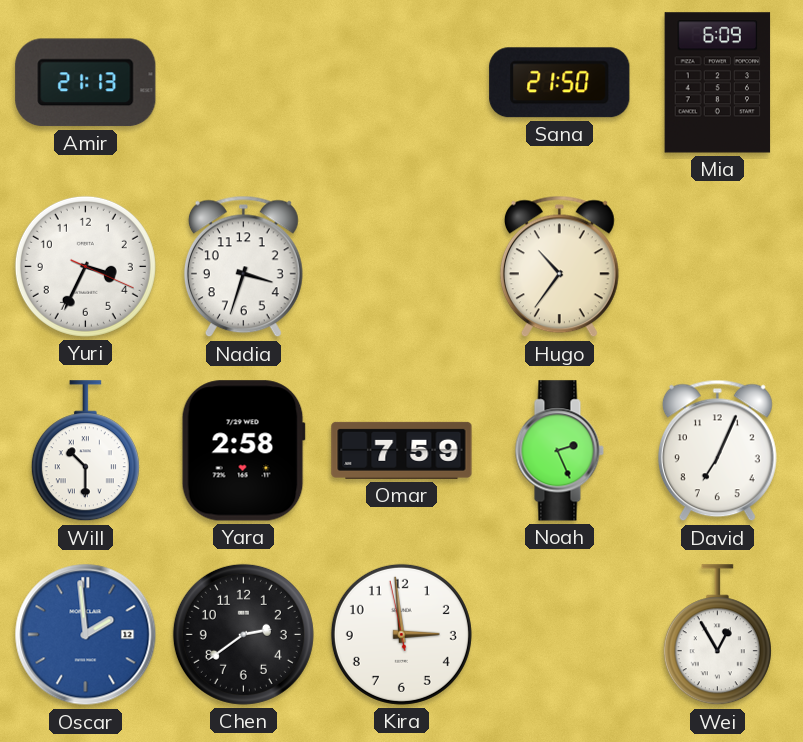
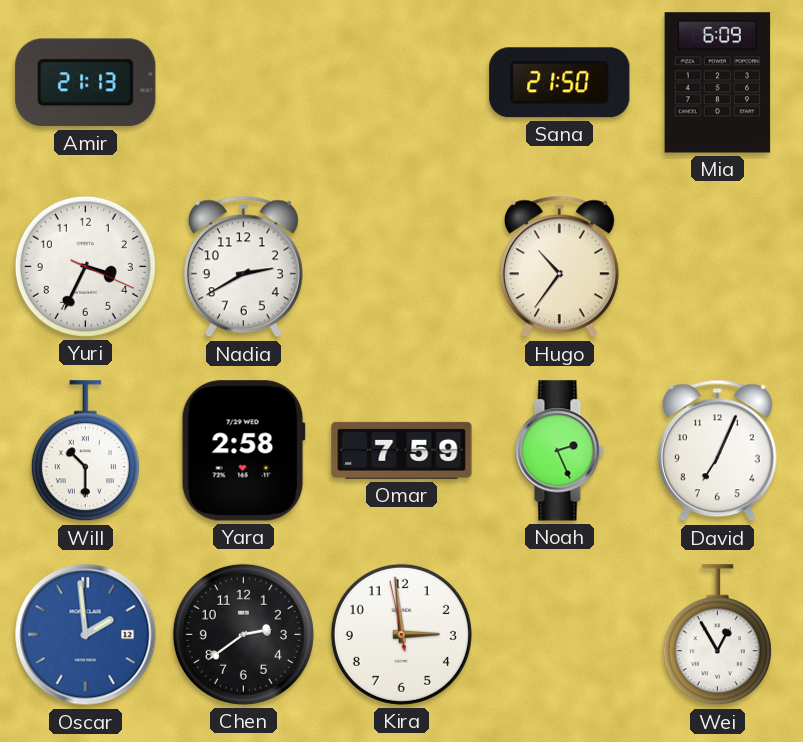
Nadia: 3:33 -> 2:40
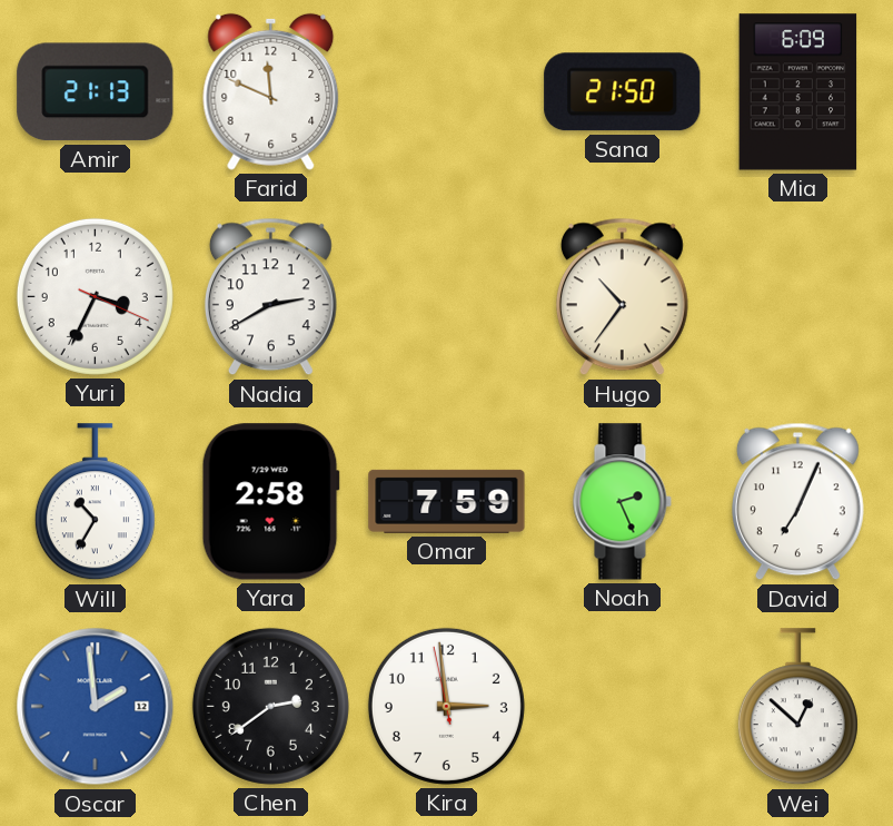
Farid: none -> 11:49
Will: 10:30 -> 10:35
Wei: 12:55 -> 12:52
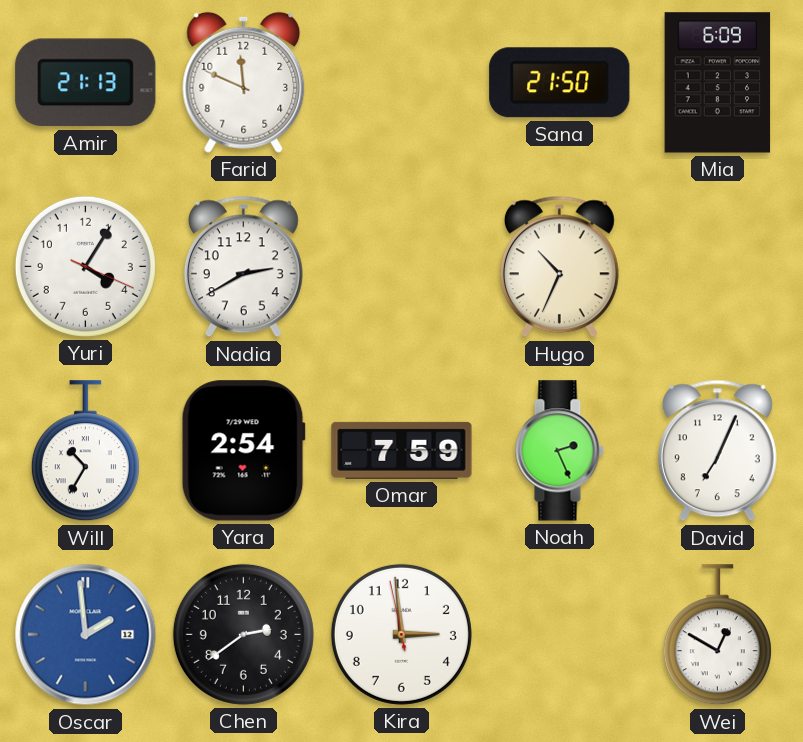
Yuri: 3:34 -> 4:05
Hugo: 10:36 -> 10:34
Yara: 2:58 -> 2:54
Wei: 12:52 -> 12:50
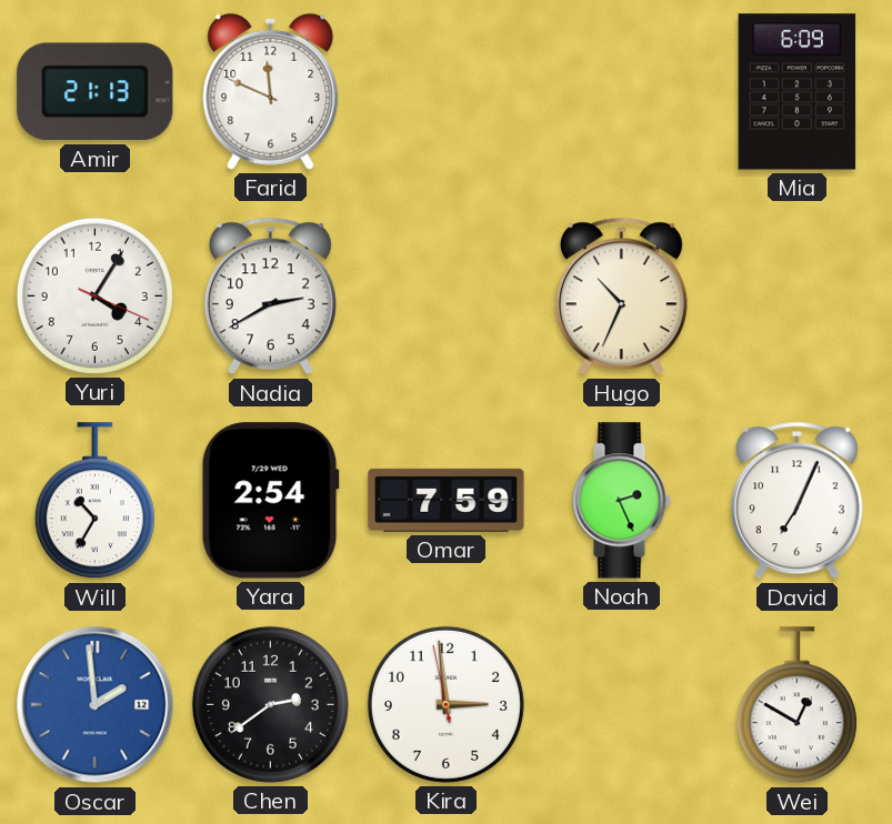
Sana: 21:50 -> none
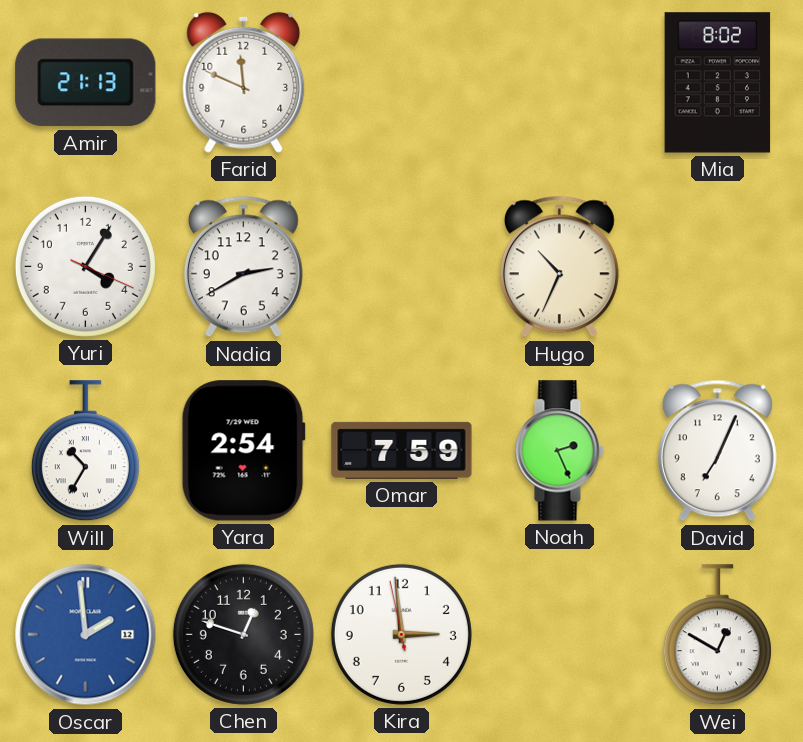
Mia: 6:09 -> 8:02
Chen: 2:39 -> 12:48
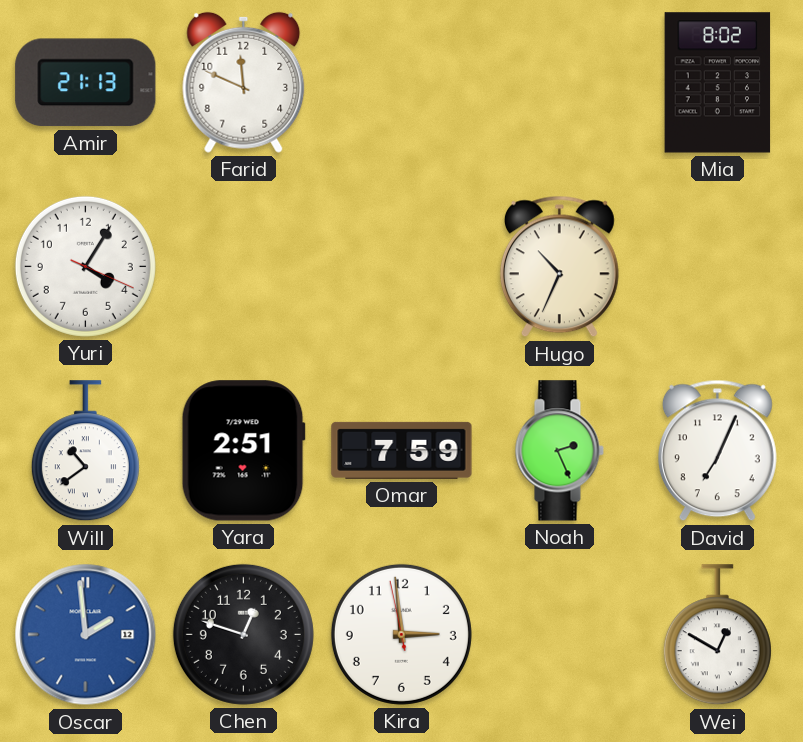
Nadia: 2:40 -> none
Will: 10:35 -> 10:39
Yara: 2:54 -> 2:51
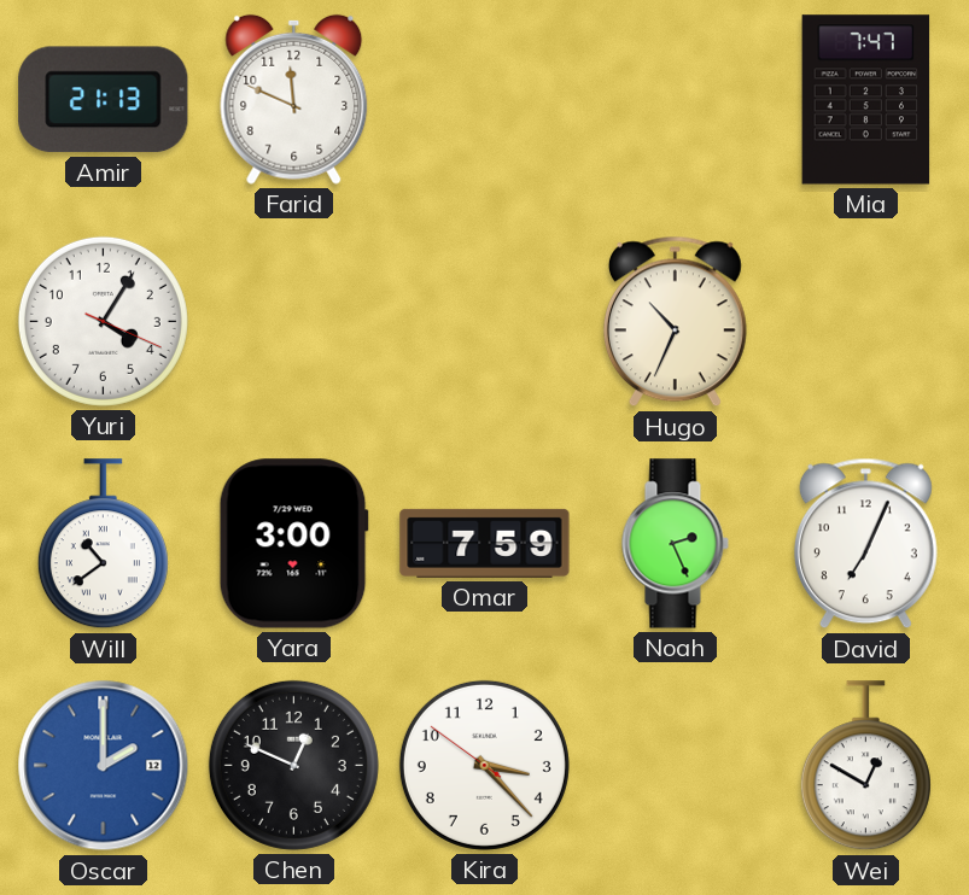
Mia: 8:02 -> 7:47
Yara: 2:51 -> 3:00
Oscar: 1:59 -> 2:00
Chen: 12:48 -> 12:49
Kira: 2:58 -> 3:22
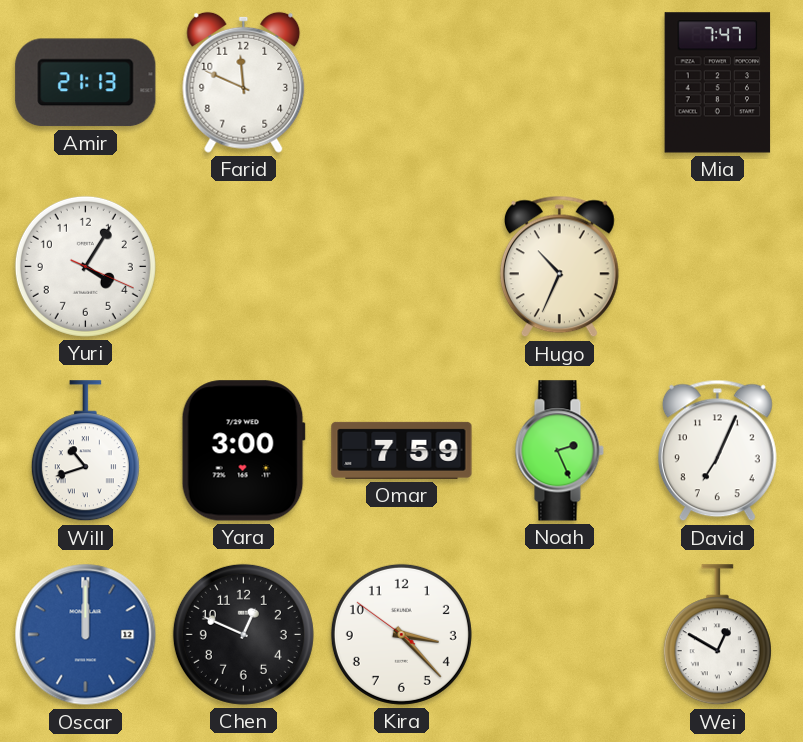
Will: 10:39 -> 10:42
Oscar: 2:00 -> 12:00
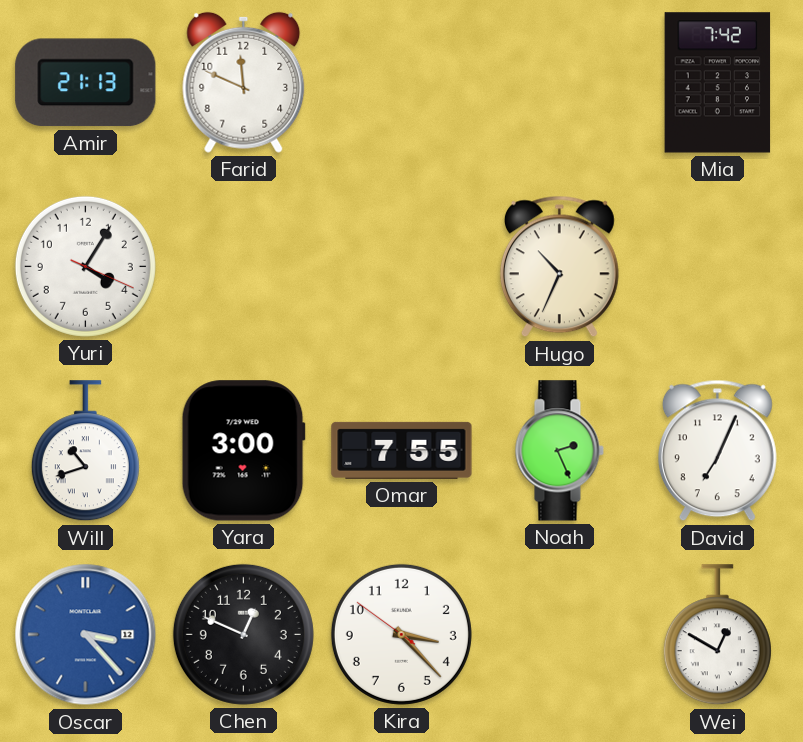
Mia: 7:47 -> 7:42
Omar: 7:59 -> 7:55
Oscar: 12:00 -> 3:23
